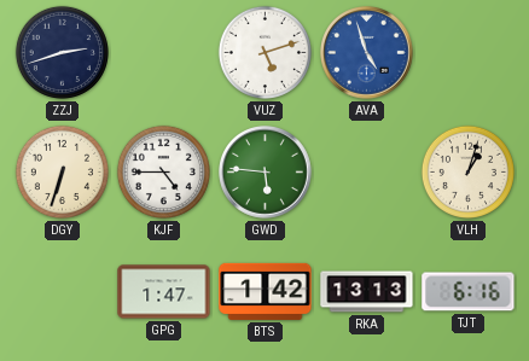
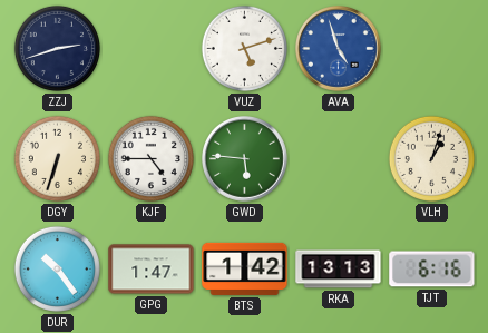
DUR: none -> 10:24
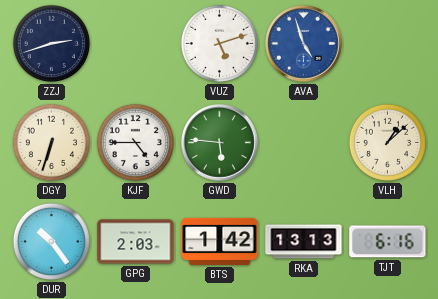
VLH: 1:03 -> 1:08
GPG: 1:47 -> 2:03
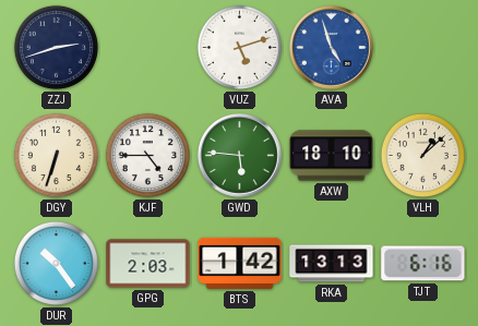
AXW: none -> 18:10
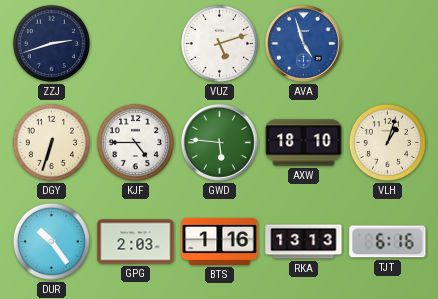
VLH: 1:08 -> 1:03
BTS: 1:42 -> 1:16
